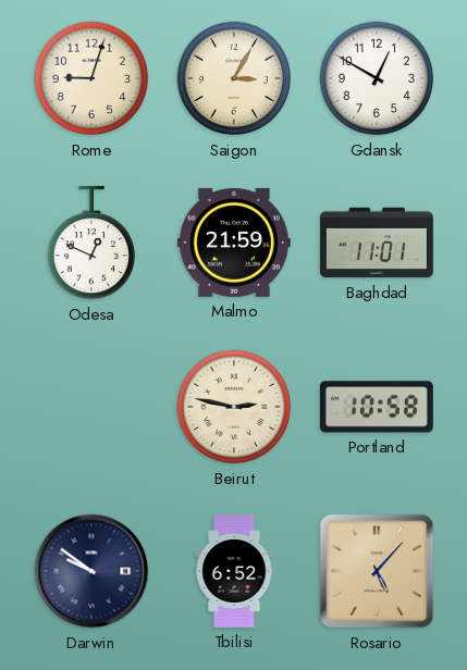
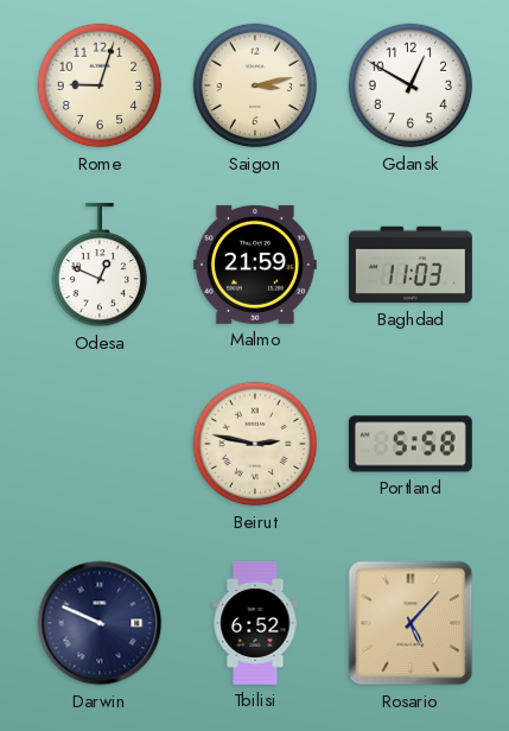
Saigon: 3:05 -> 3:13
Baghdad: 11:01 -> 11:03
Portland: 10:58 -> 5:58
Darwin: 9:51 -> 9:49
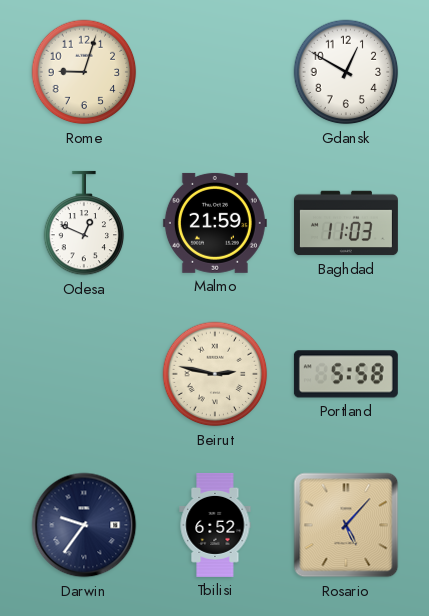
Saigon: 3:13 -> none
Darwin: 9:49 -> 9:36
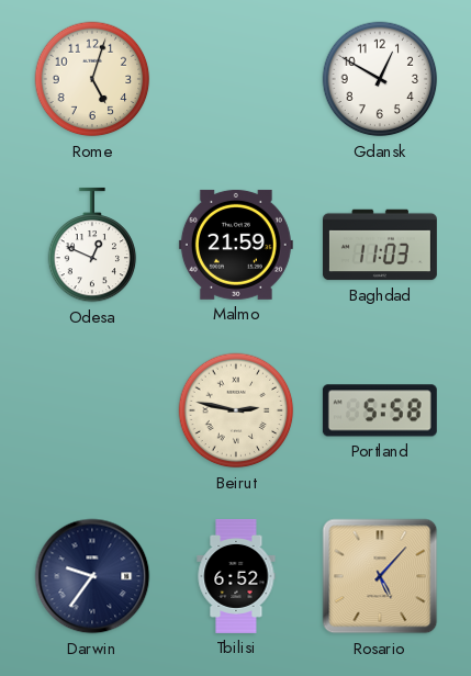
Rome: 9:03 -> 5:03
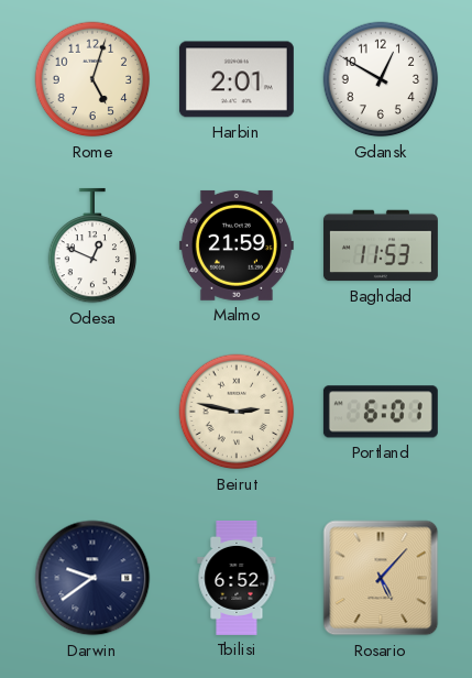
Harbin: none -> 2:01
Baghdad: 11:03 -> 11:53
Portland: 5:58 -> 6:01
Darwin: 9:36 -> 9:39
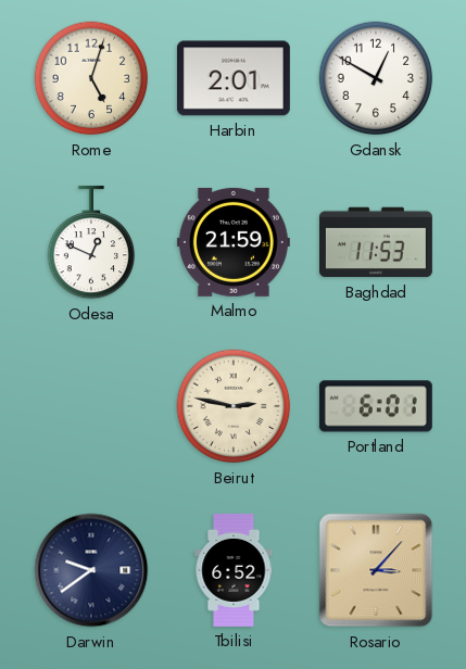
Rosario: 5:07 -> 3:07
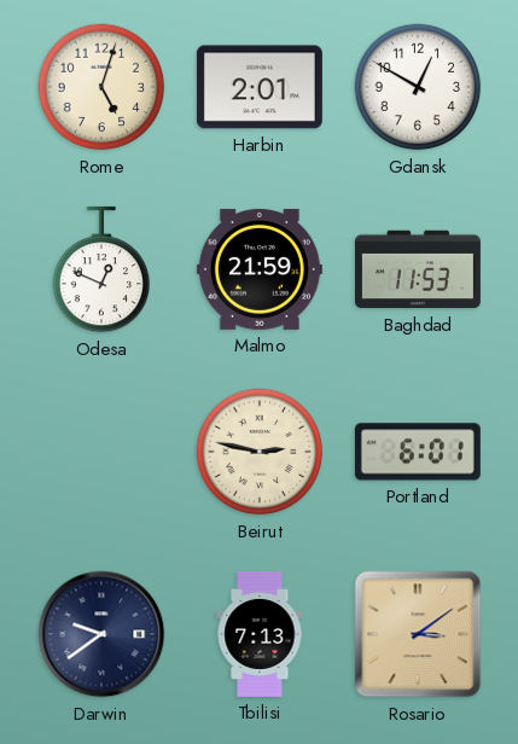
Tbilisi: 6:52 -> 7:13
Rosario: 3:07 -> 3:09
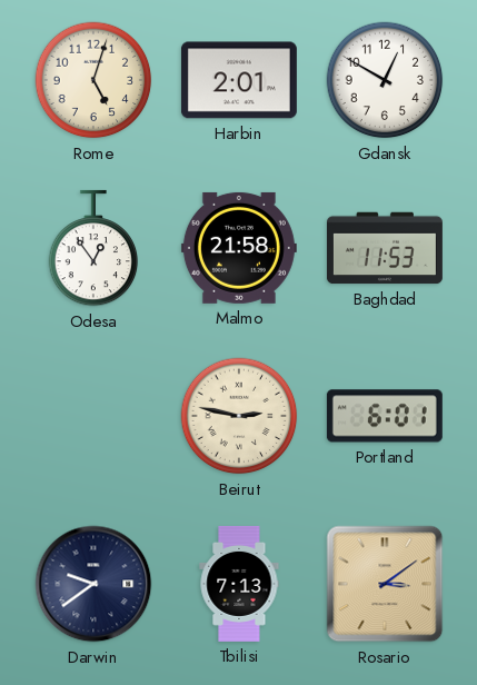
Odesa: 12:49 -> 12:54
Malmo: 21:59 -> 21:58
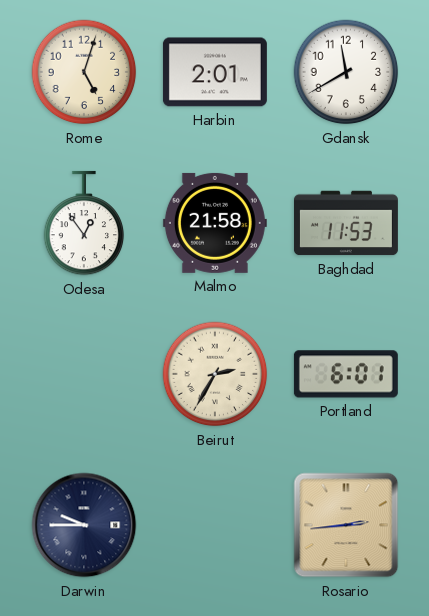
Gdansk: 12:50 -> 11:40
Beirut: 2:47 -> 2:35
Darwin: 9:39 -> 9:45
Tbilisi: 7:13 -> none
Rosario: 3:09 -> 2:44
